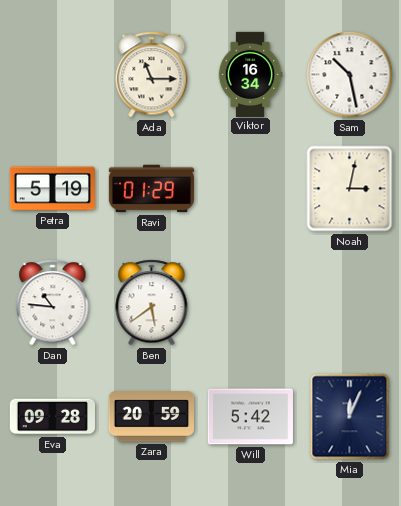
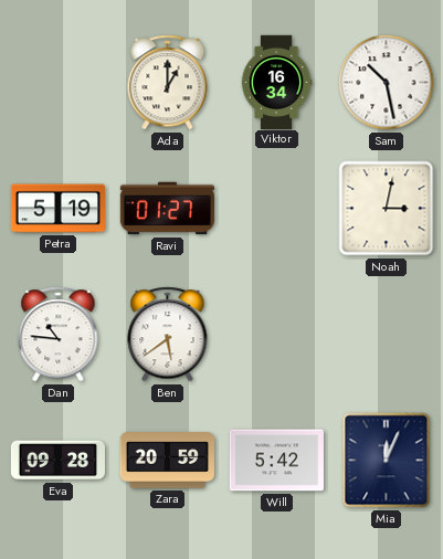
Ada: 11:15 -> 1:00
Ravi: 01:29 -> 01:27
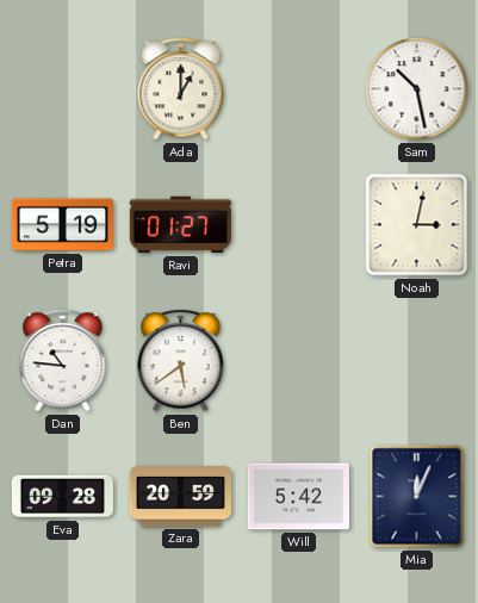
Viktor: 16:34 -> none
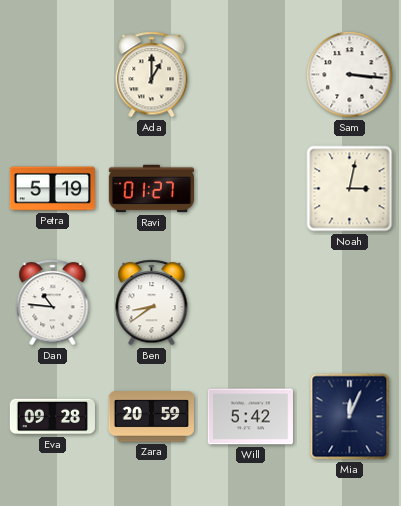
Sam: 10:28 -> 3:16
Ben: 5:39 -> 8:39
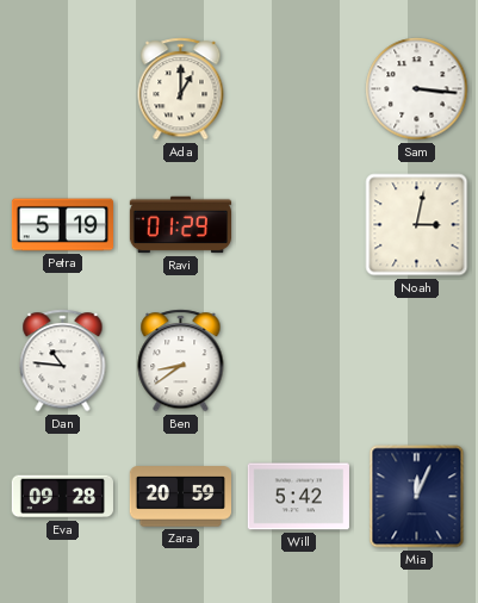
Ravi: 01:27 -> 01:29
